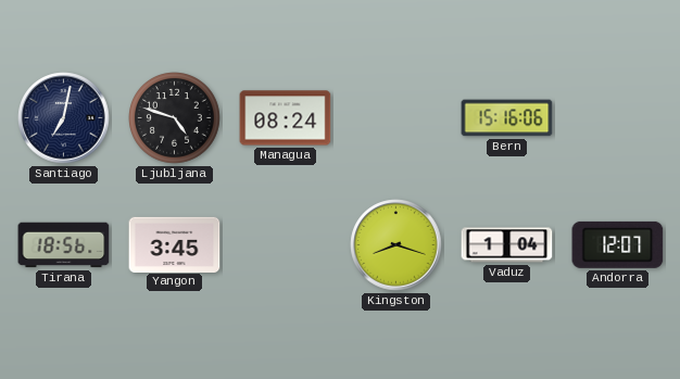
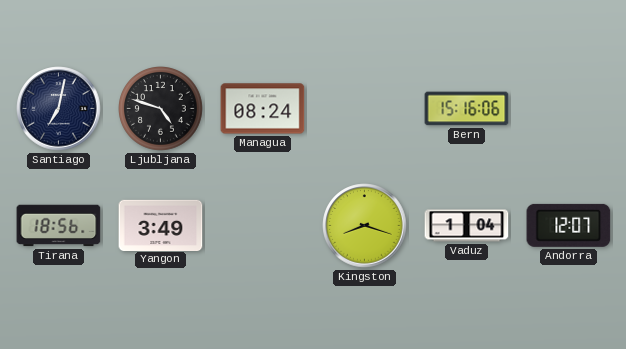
Yangon: 3:45 -> 3:49
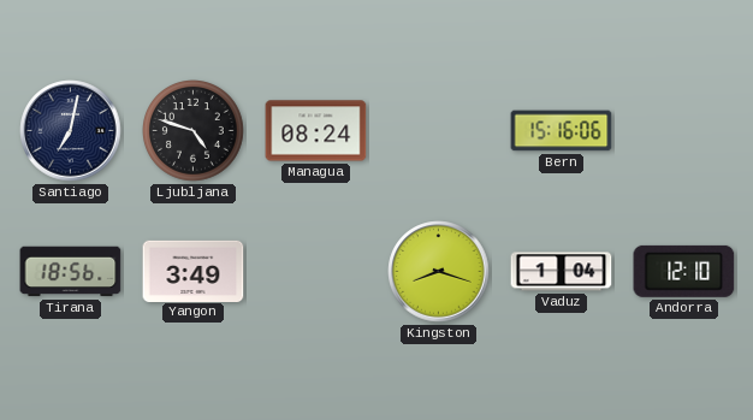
Andorra: 12:07 -> 12:10
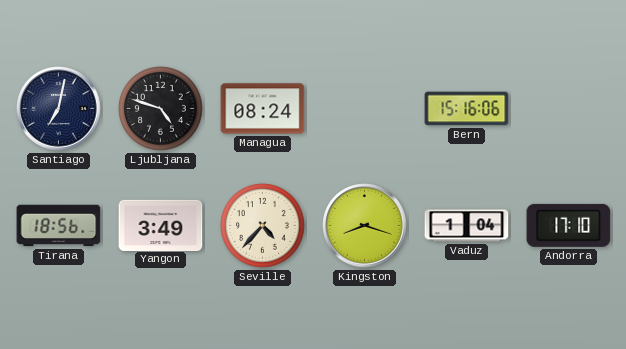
Seville: none -> 4:37
Andorra: 12:10 -> 17:10
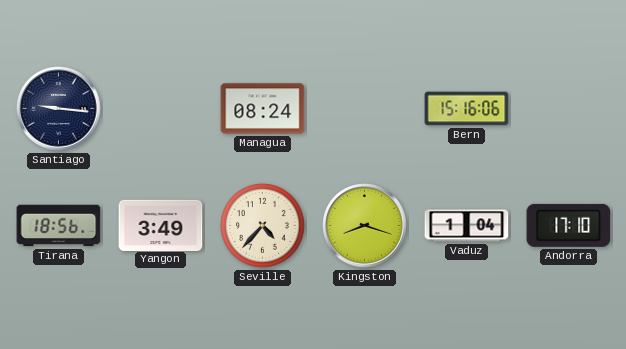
Santiago: 7:02 -> 9:16
Ljubljana: 4:48 -> none
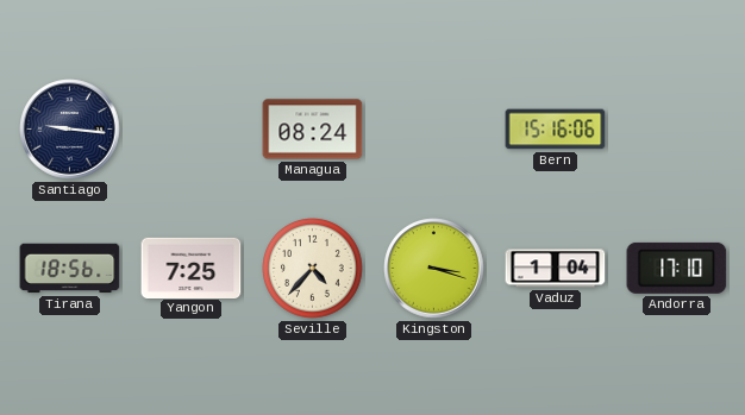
Yangon: 3:49 -> 7:25
Kingston: 8:18 -> 3:18
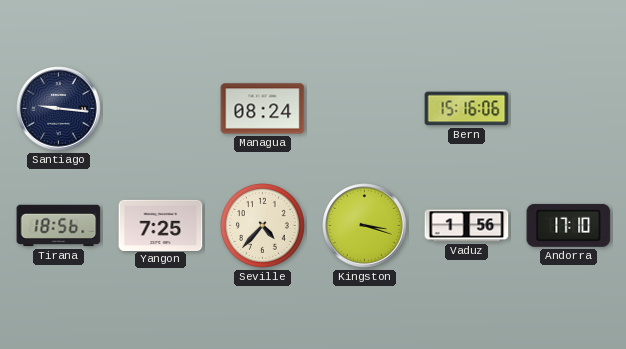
Vaduz: 1:04 -> 1:56
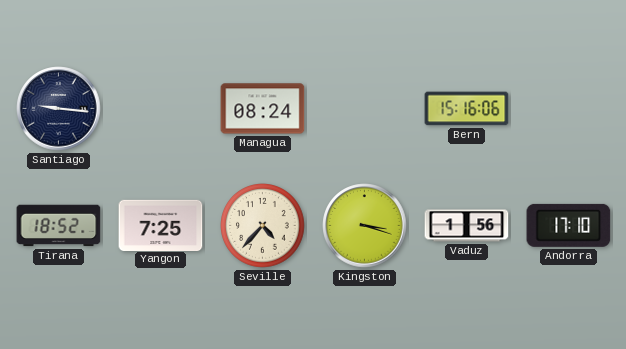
Tirana: 18:56 -> 18:52
